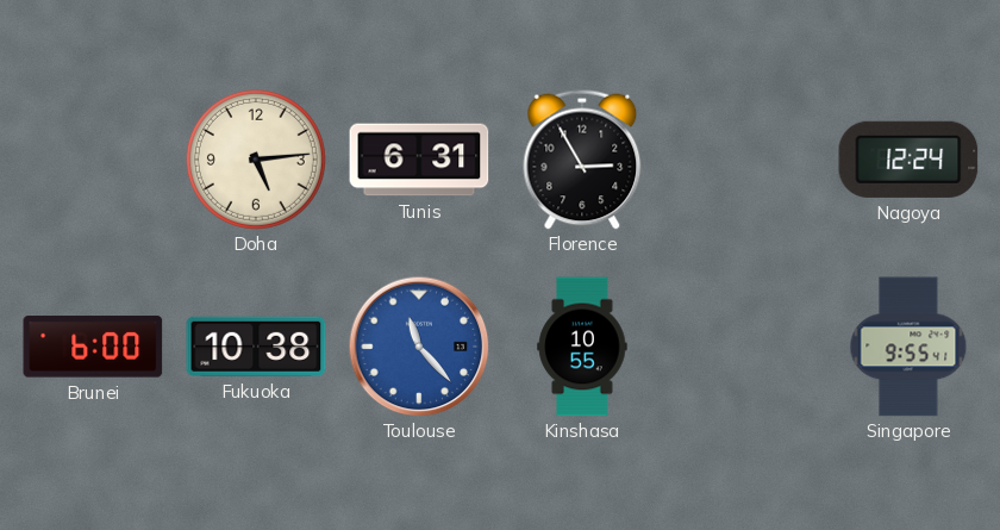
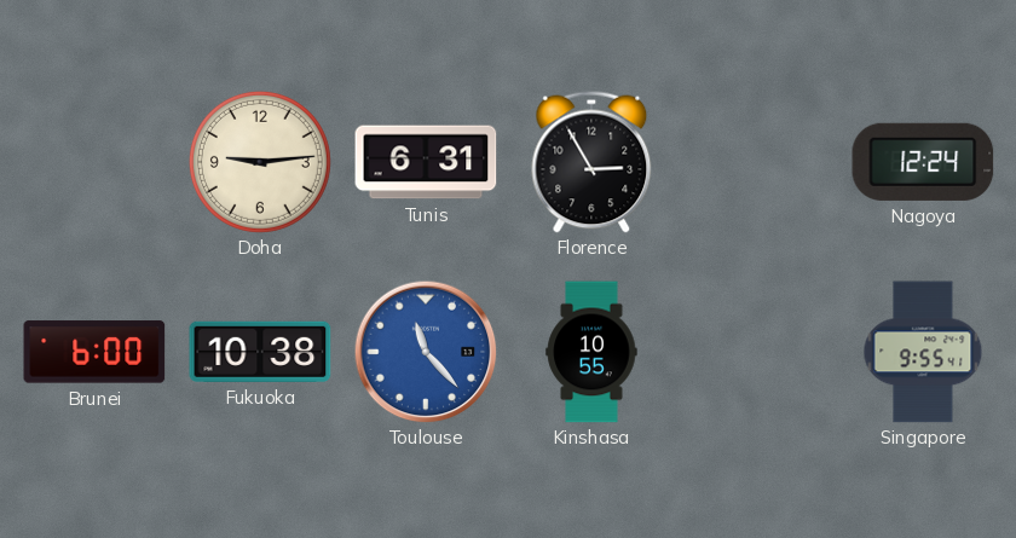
Doha: 5:14 -> 9:14
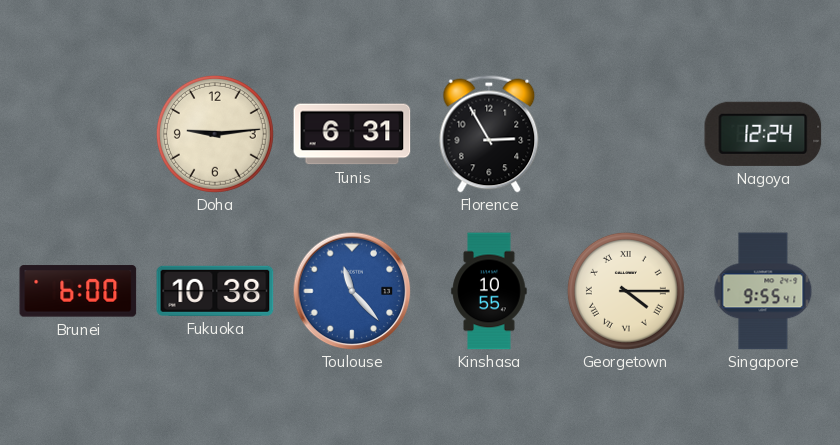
Georgetown: none -> 4:15
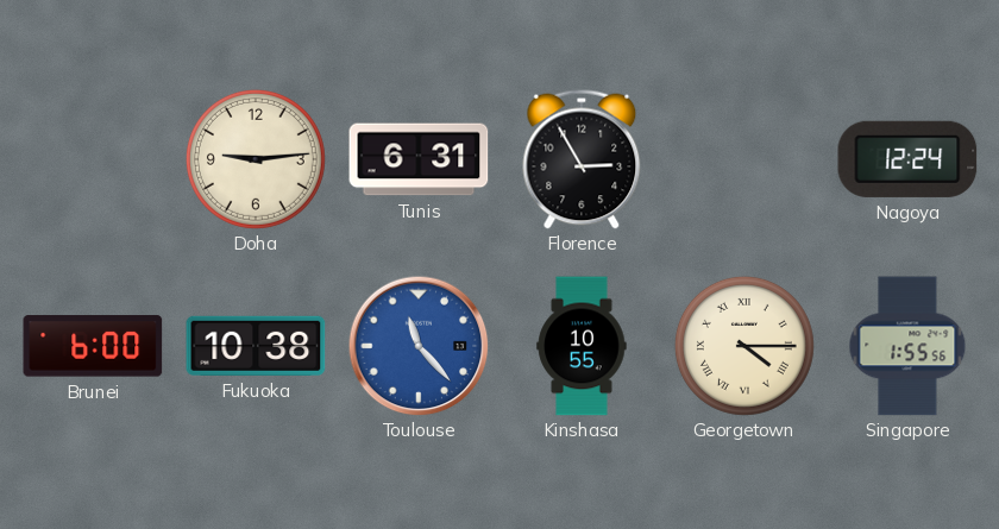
Singapore: 9:55 -> 1:55
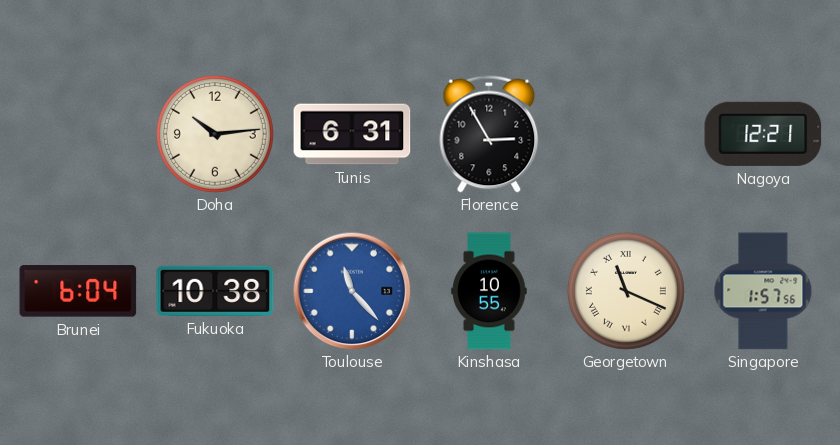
Doha: 9:14 -> 10:14
Nagoya: 12:24 -> 12:21
Brunei: 6:00 -> 6:04
Georgetown: 4:15 -> 11:19
Singapore: 1:55 -> 1:57
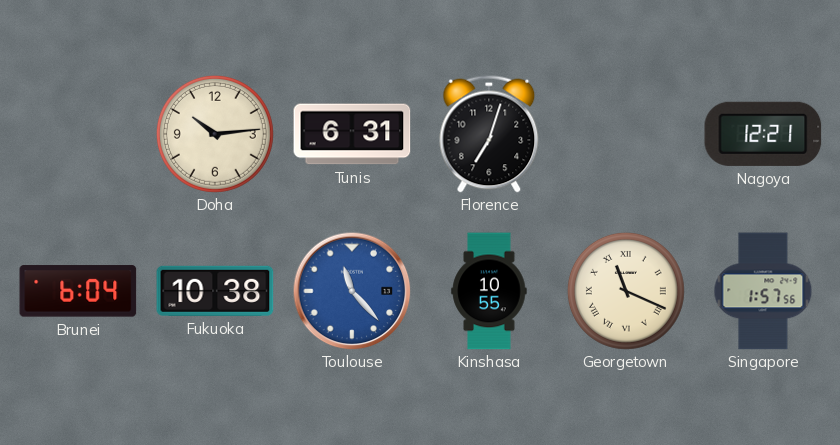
Florence: 2:55 -> 7:03
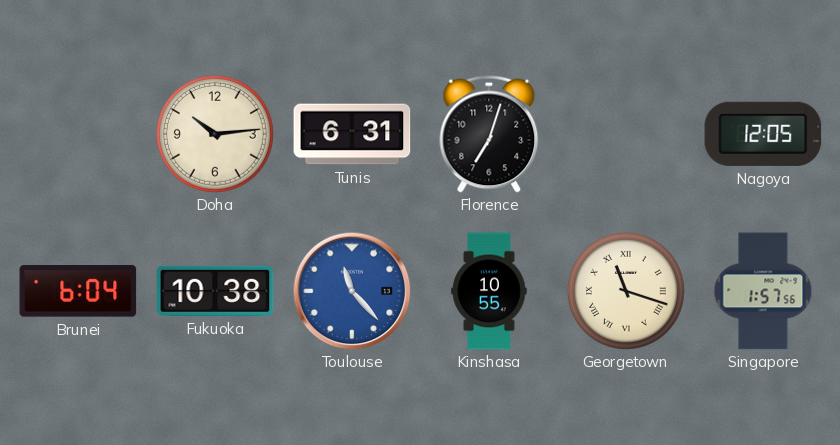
Nagoya: 12:21 -> 12:05
Georgetown: 11:19 -> 11:18
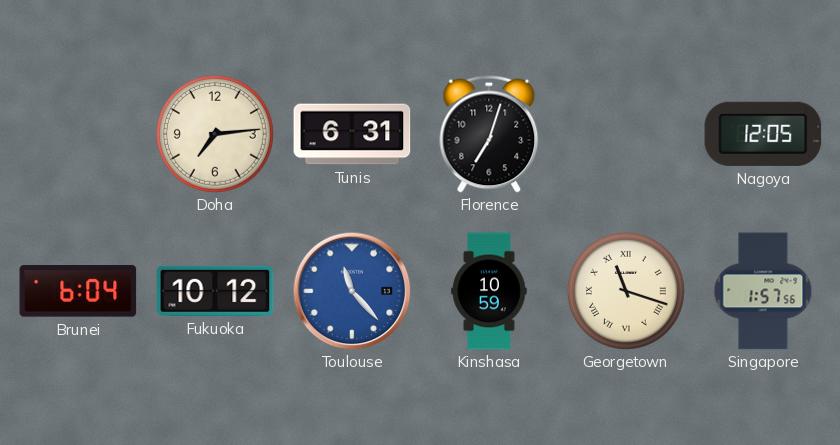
Doha: 10:14 -> 7:14
Fukuoka: 10:38 -> 10:12
Kinshasa: 10:55 -> 10:59
